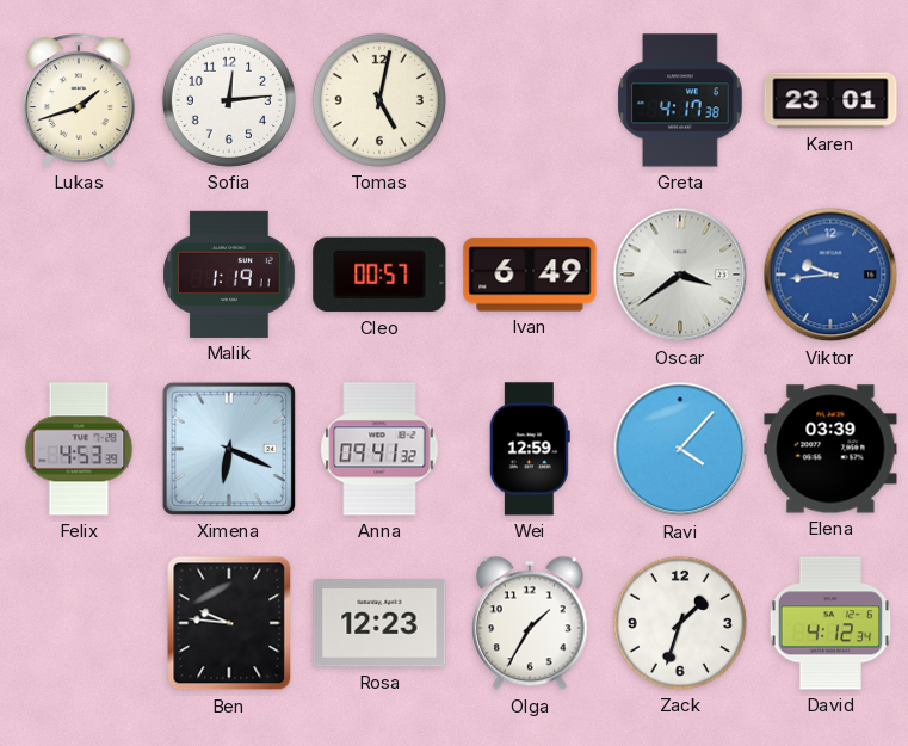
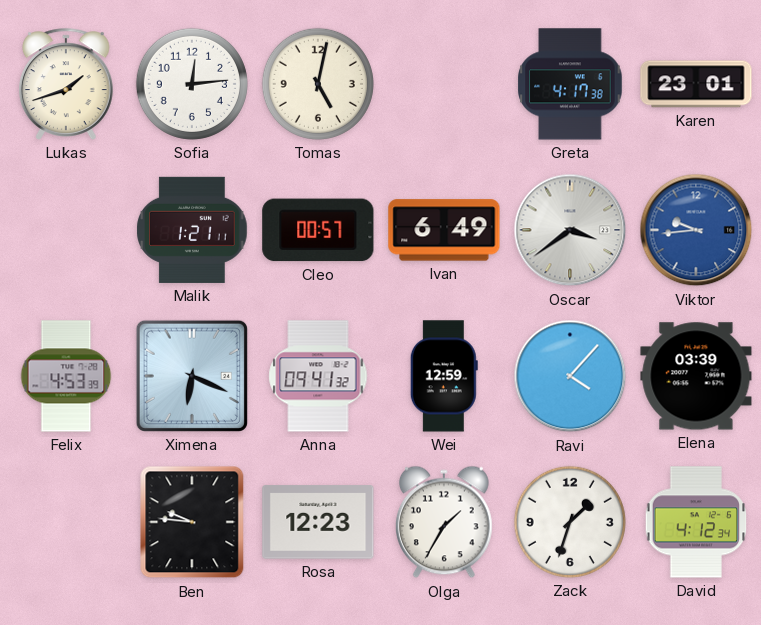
Malik: 1:19 -> 1:21
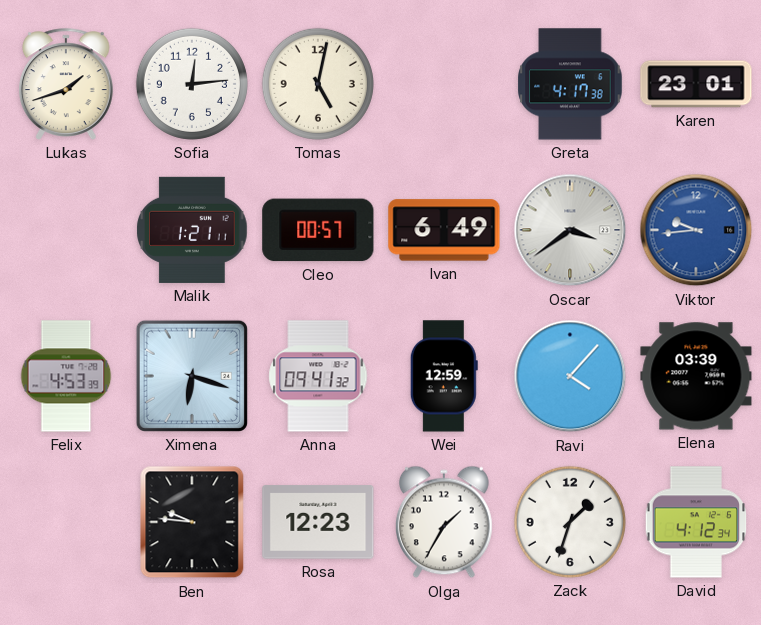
Ximena: 6:19 -> 6:18
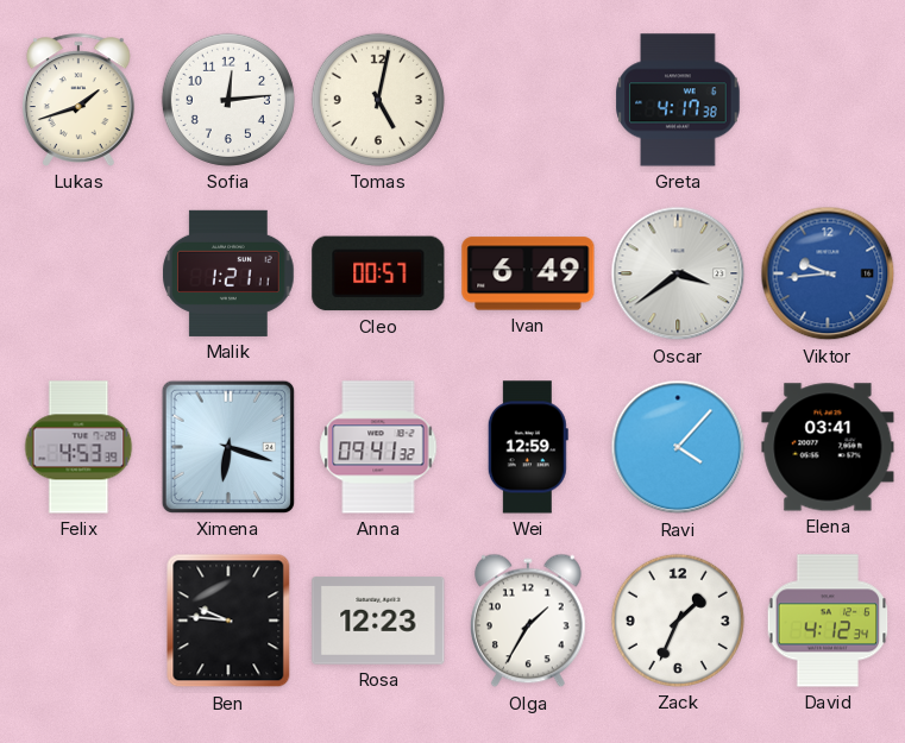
Karen: 23:01 -> none
Elena: 03:39 -> 03:41
Zack: 1:33 -> 1:34
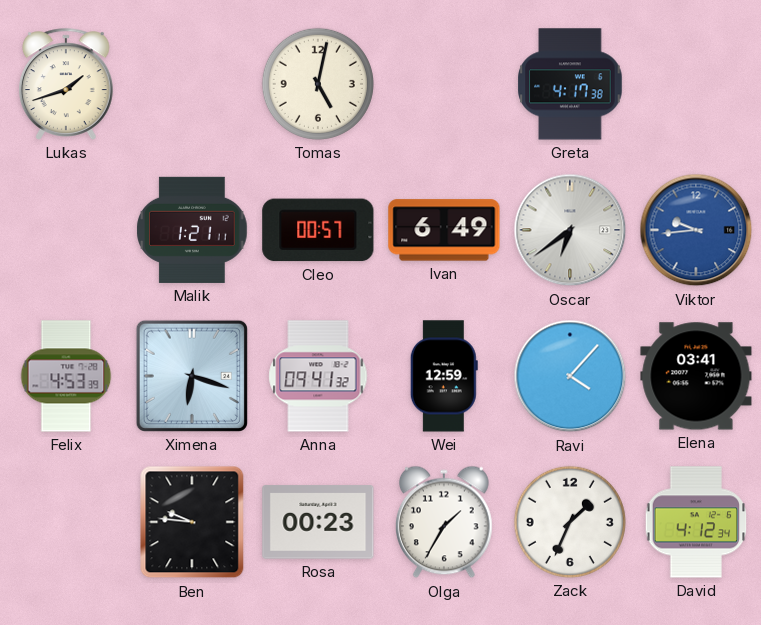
Sofia: 12:14 -> none
Oscar: 3:39 -> 6:39
Rosa: 12:23 -> 00:23
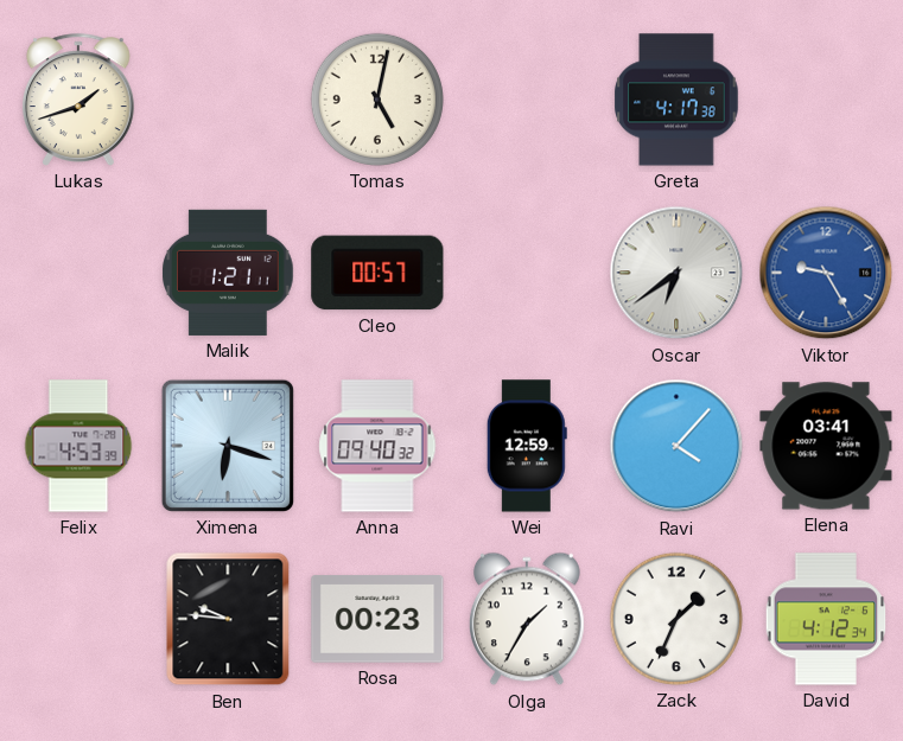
Ivan: 6:49 -> none
Viktor: 9:44 -> 9:25
Anna: 09:41 -> 09:40
